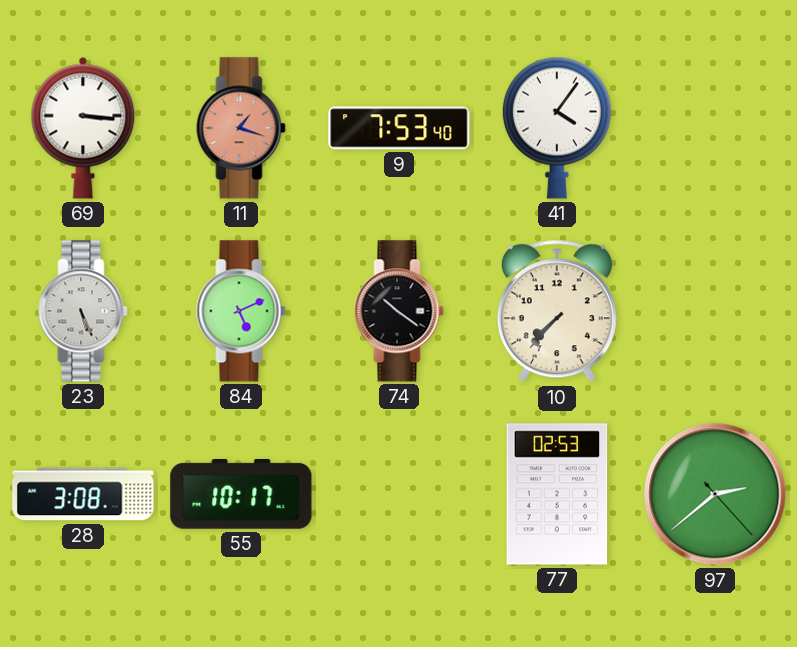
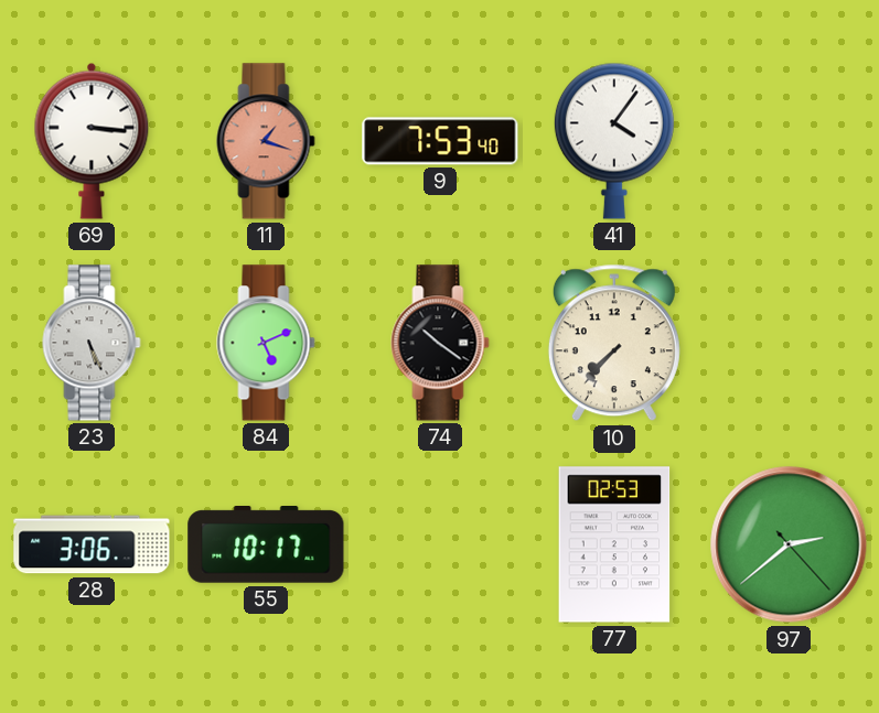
28: 3:08 -> 3:06
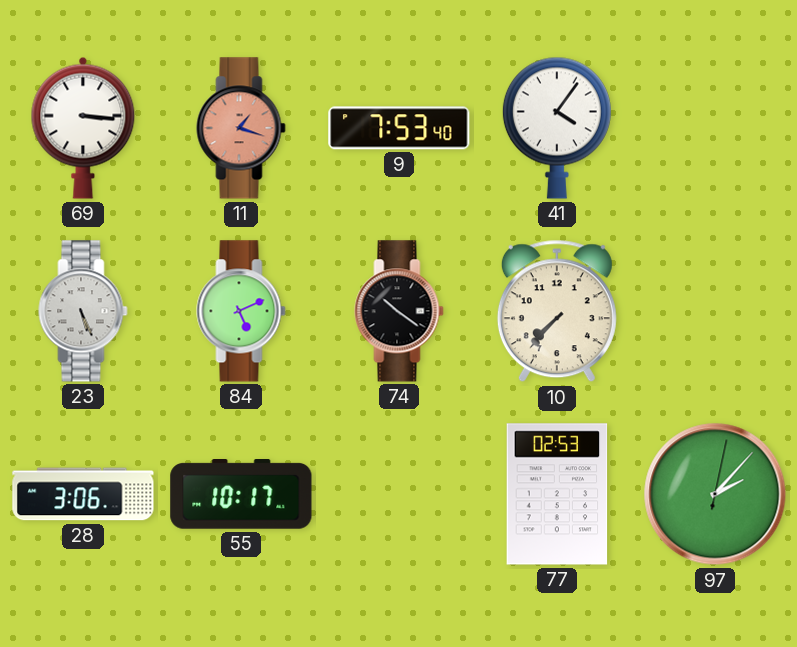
97: 2:38 -> 2:07
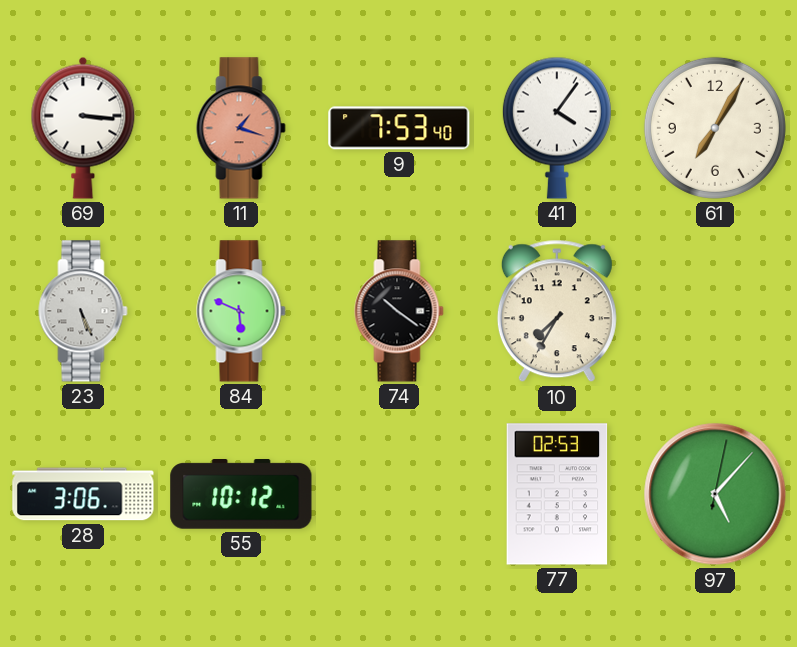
61: none -> 7:05
84: 5:11 -> 5:49
10: 7:37 -> 7:35
55: 10:17 -> 10:12
97: 2:07 -> 5:07
